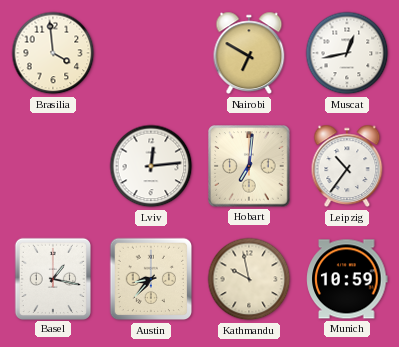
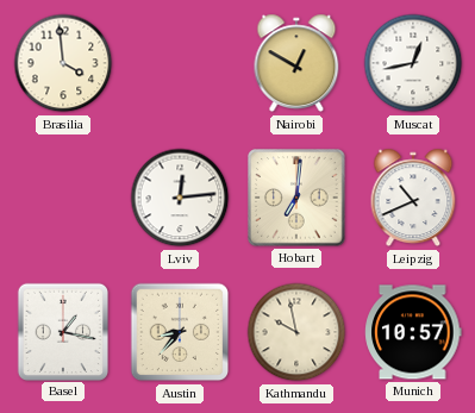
Nairobi: 6:50 -> 12:50
Leipzig: 10:36 -> 10:41
Munich: 10:59 -> 10:57
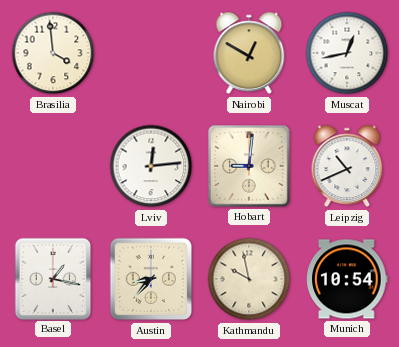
Hobart: 7:01 -> 9:01
Munich: 10:57 -> 10:54
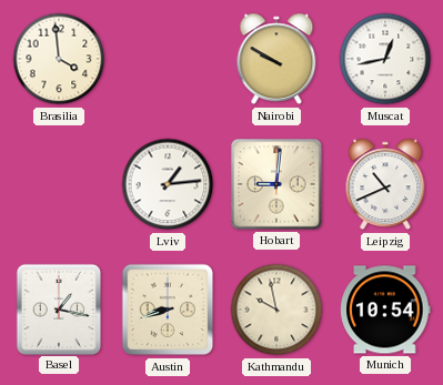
Nairobi: 12:50 -> 9:50
Lviv: 12:14 -> 1:14
Austin: 8:37 -> 8:42
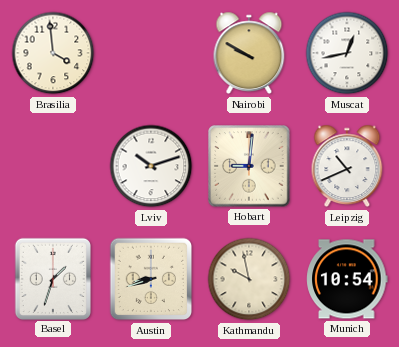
Lviv: 1:14 -> 10:12
Basel: 1:17 -> 1:33
